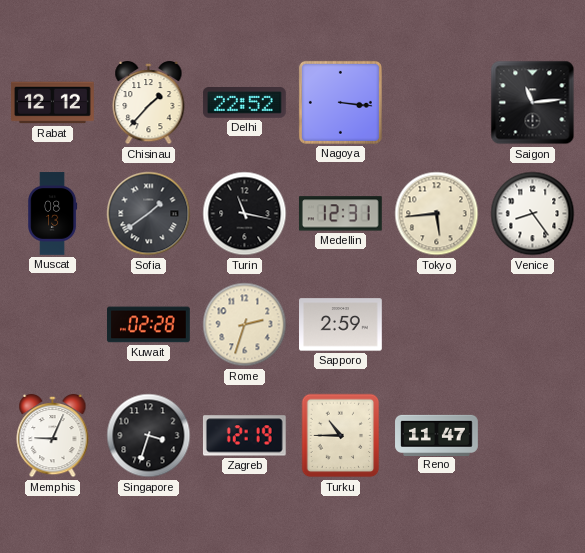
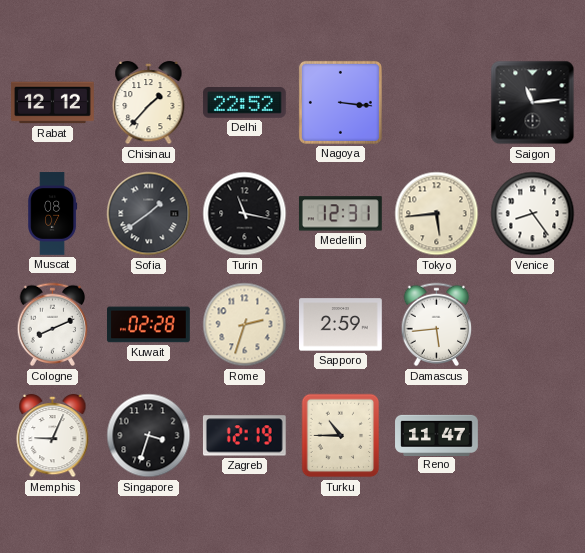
Muscat: 08:13 -> 08:07
Cologne: none -> 8:11
Damascus: none -> 5:44
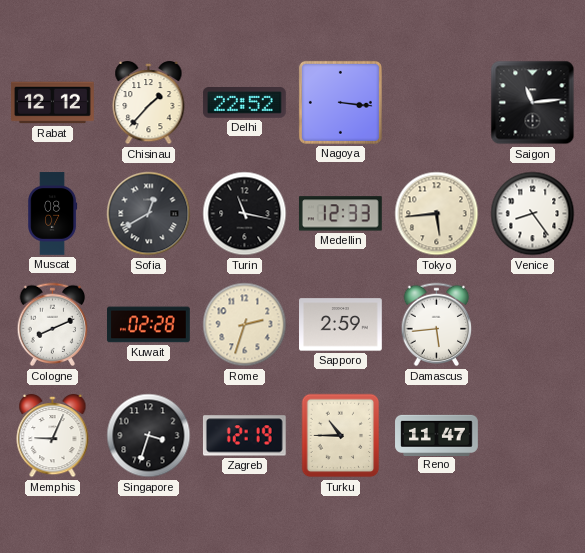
Sofia: 1:39 -> 12:40
Medellin: 12:31 -> 12:33
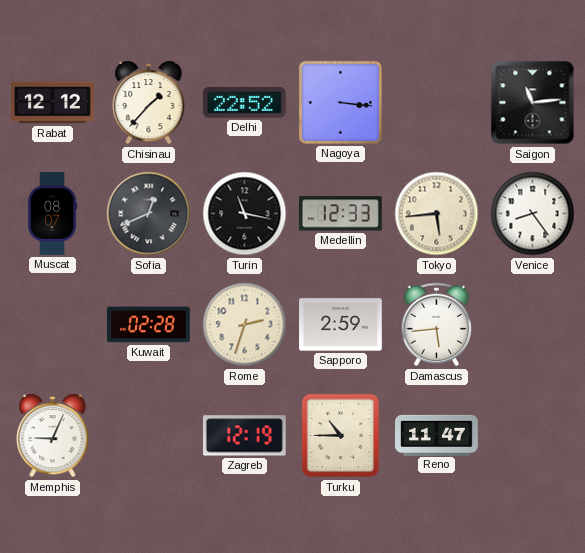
Sofia: 12:40 -> 12:41
Cologne: 8:11 -> none
Singapore: 3:33 -> none
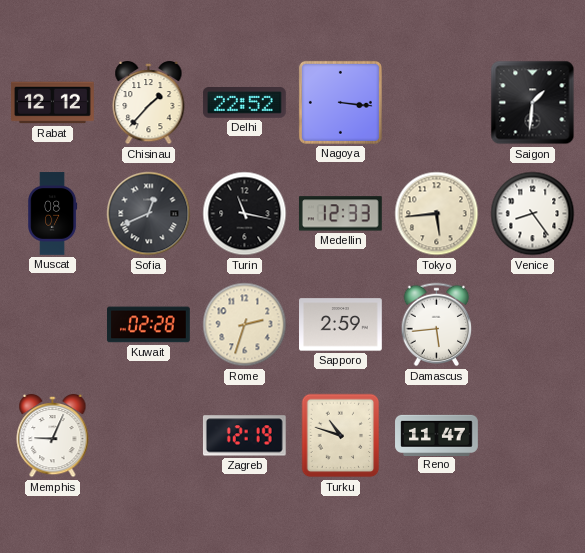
Saigon: 11:14 -> 1:31
Turku: 10:45 -> 10:48
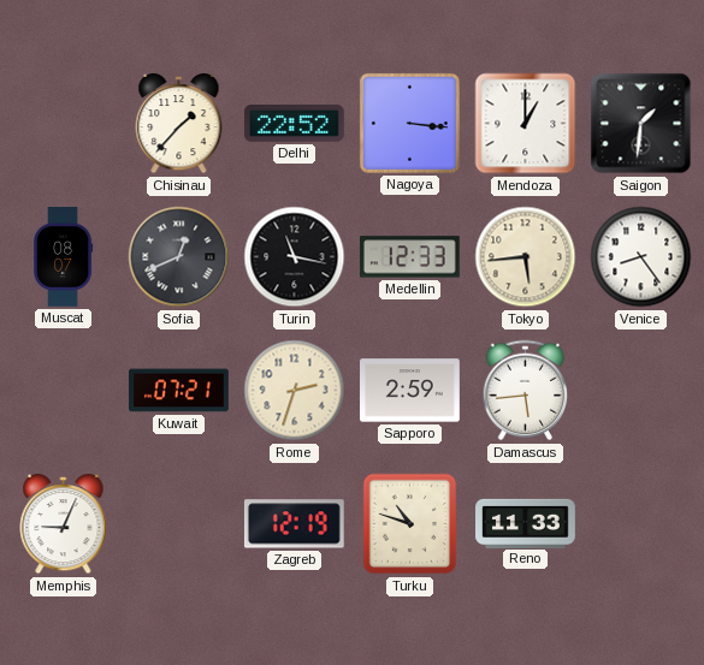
Rabat: 12:12 -> none
Mendoza: none -> 1:00
Kuwait: 02:28 -> 07:21
Reno: 11:47 -> 11:33
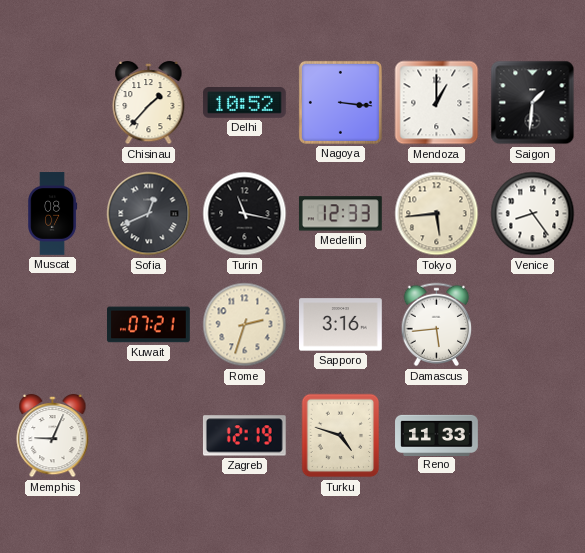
Delhi: 22:52 -> 10:52
Sapporo: 2:59 -> 3:16
Turku: 10:48 -> 4:48
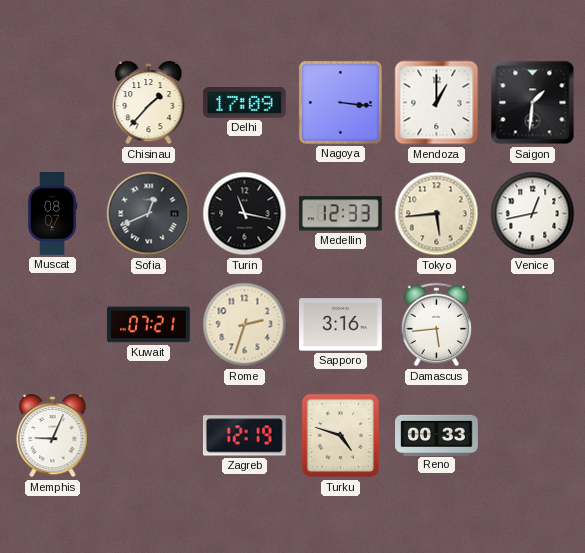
Delhi: 10:52 -> 17:09
Venice: 8:24 -> 12:43
Reno: 11:33 -> 00:33
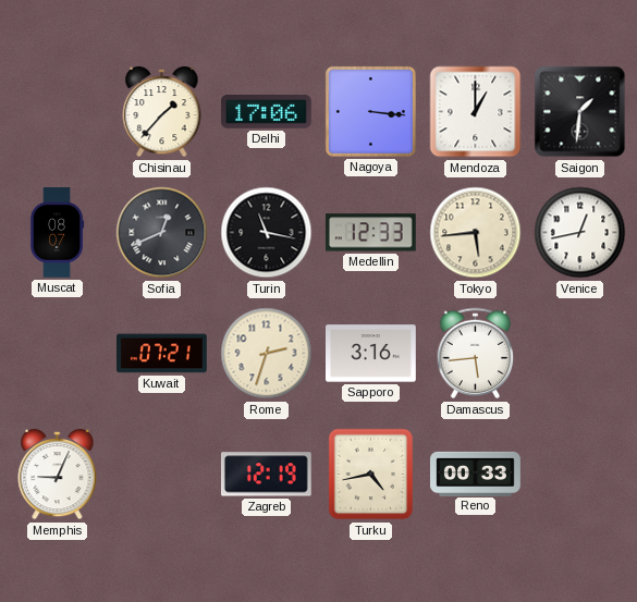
Delhi: 17:09 -> 17:06
Turku: 4:48 -> 4:43
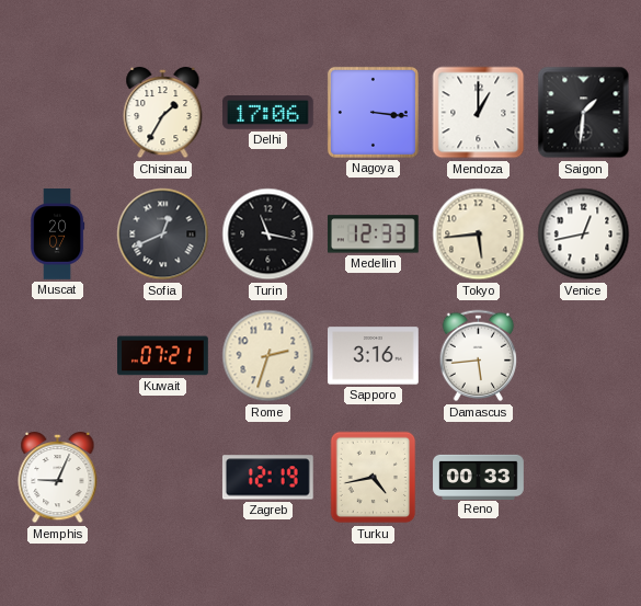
Chisinau: 1:37 -> 1:35
Muscat: 08:07 -> 20:07
